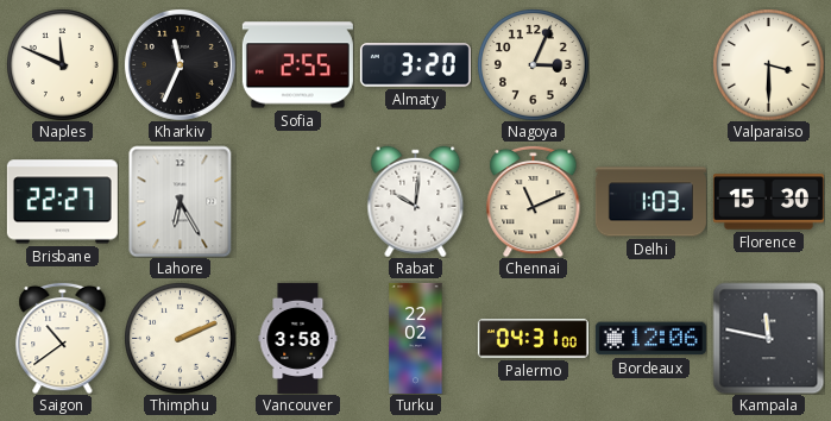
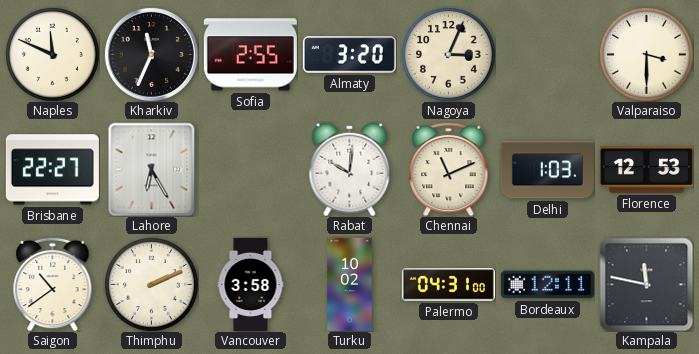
Florence: 15:30 -> 12:53
Turku: 22:02 -> 10:02
Bordeaux: 12:06 -> 12:11
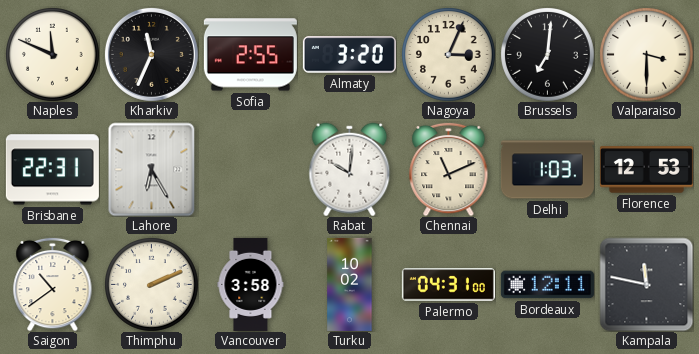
Brussels: none -> 7:01
Brisbane: 22:27 -> 22:31
